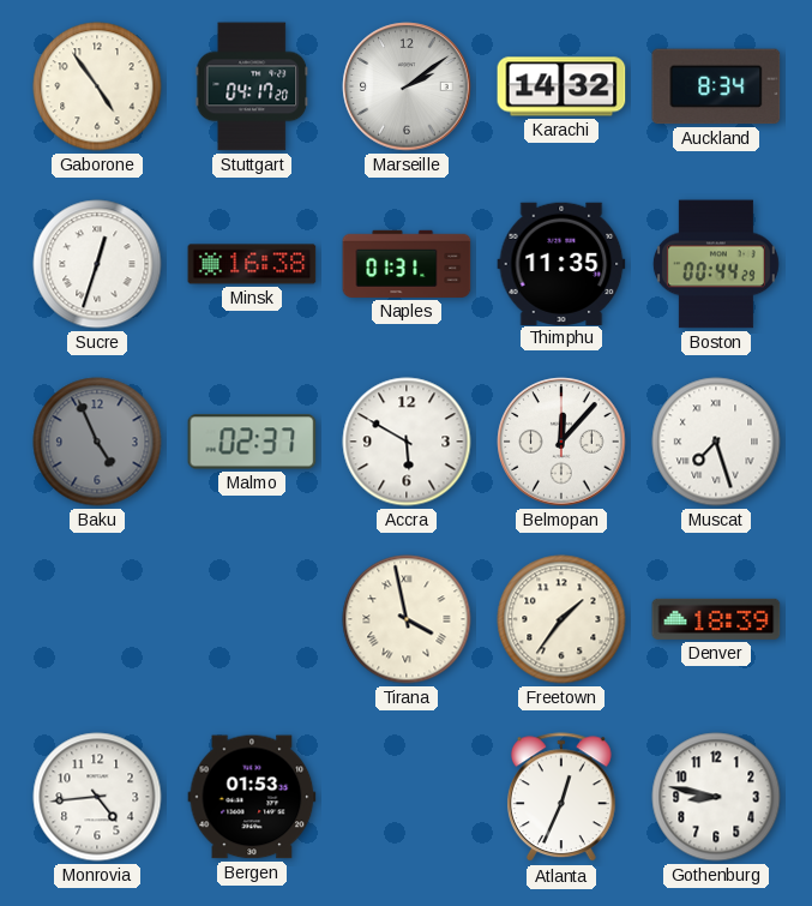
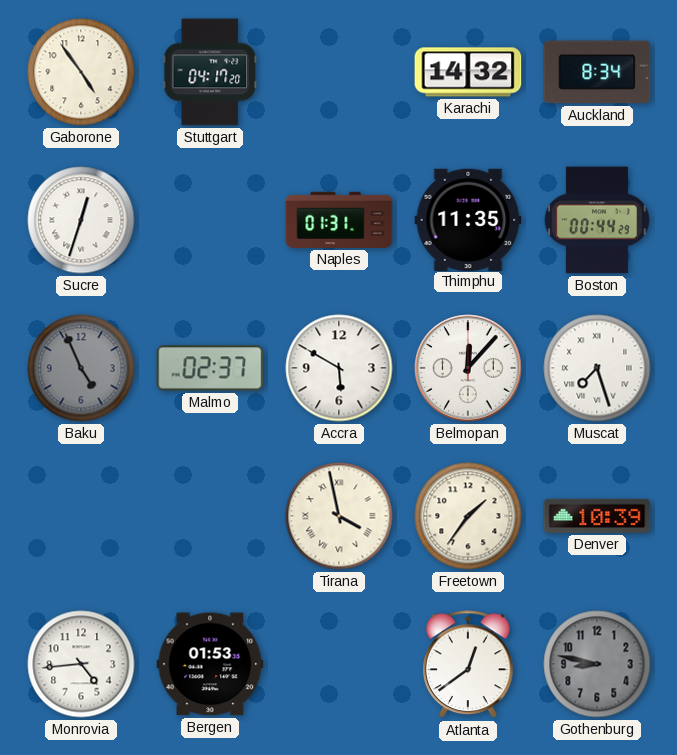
Marseille: 2:09 -> none
Minsk: 16:38 -> none
Denver: 18:39 -> 10:39
Atlanta: 12:34 -> 12:39
Gothenburg dial: white -> grey
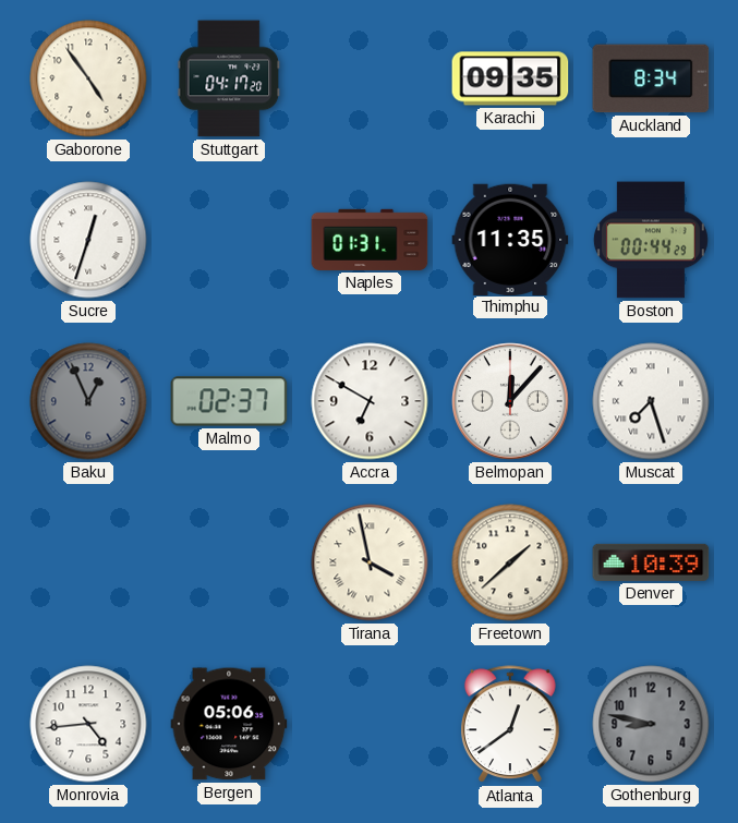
Karachi: 14:32 -> 09:35
Baku: 4:56 -> 12:56
Accra: 5:50 -> 6:50
Freetown: 1:36 -> 1:38
Bergen: 01:53 -> 05:06
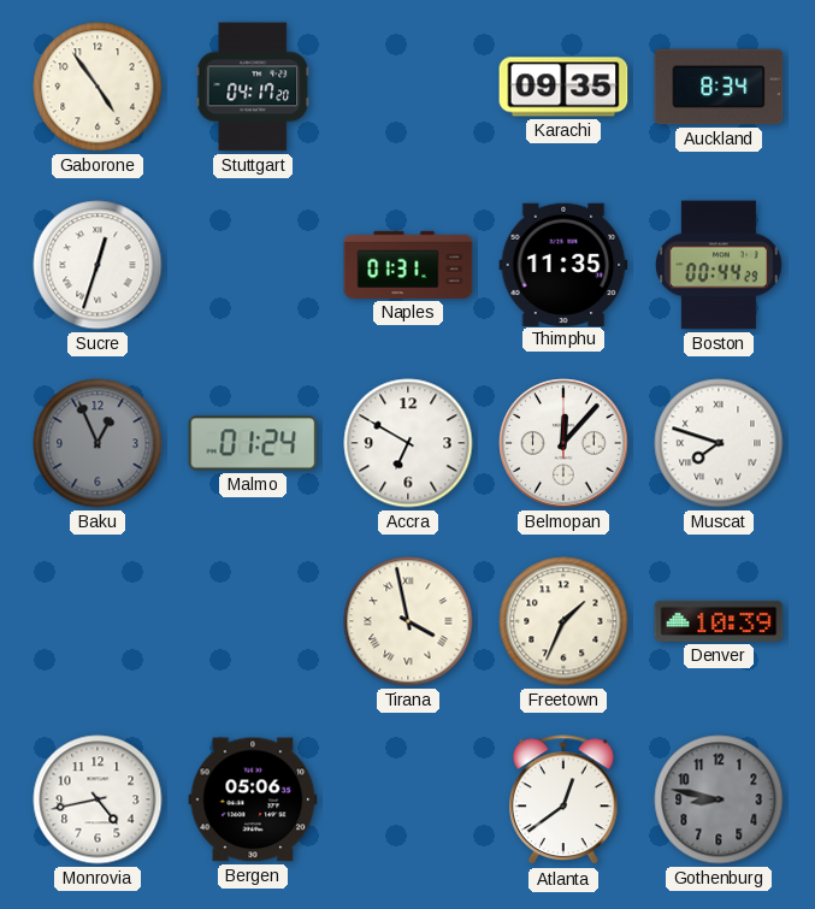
Malmo: 02:37 -> 01:24
Muscat: 7:27 -> 7:48
Freetown: 1:38 -> 1:34
Monrovia: 4:44 -> 4:43
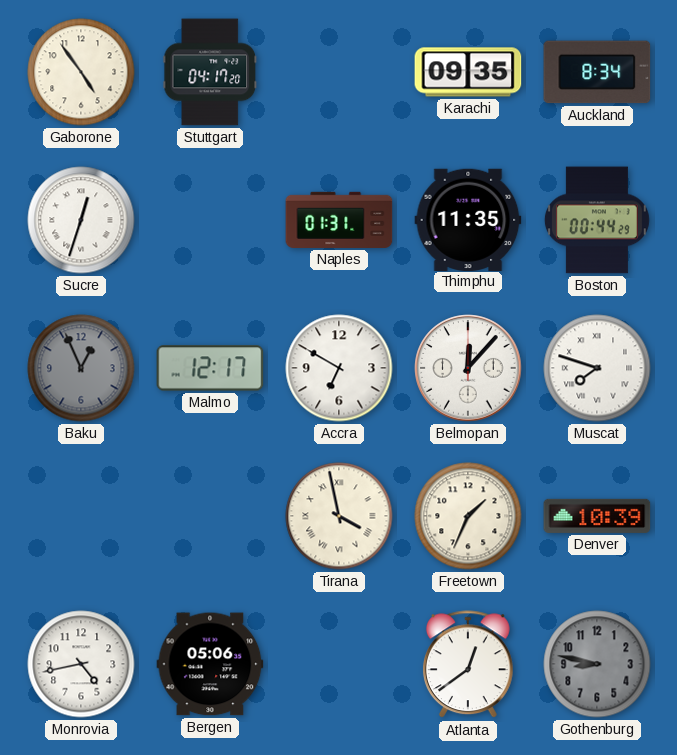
Malmo: 01:24 -> 12:17
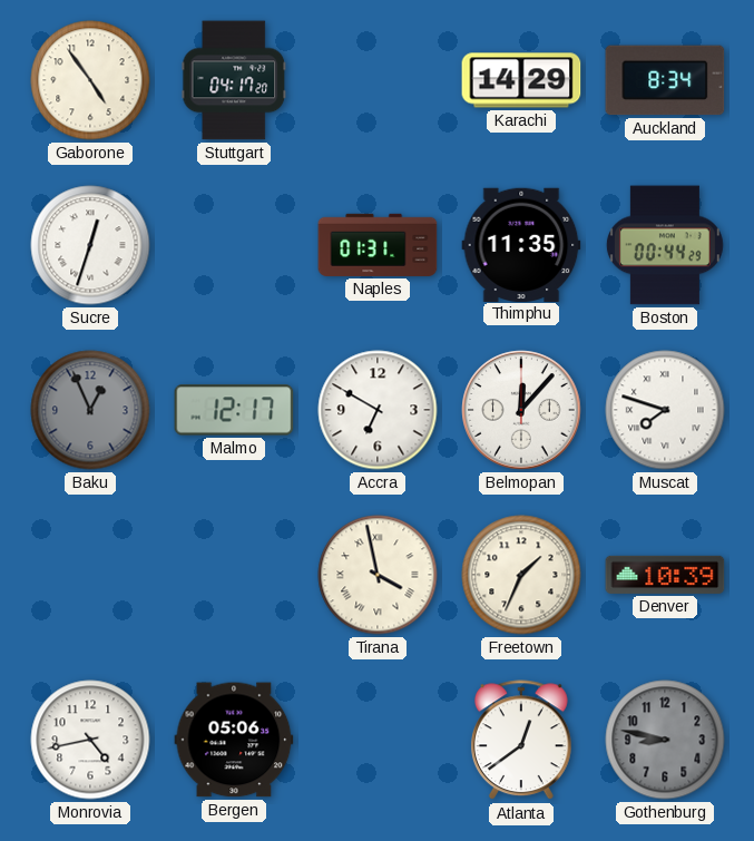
Karachi: 09:35 -> 14:29
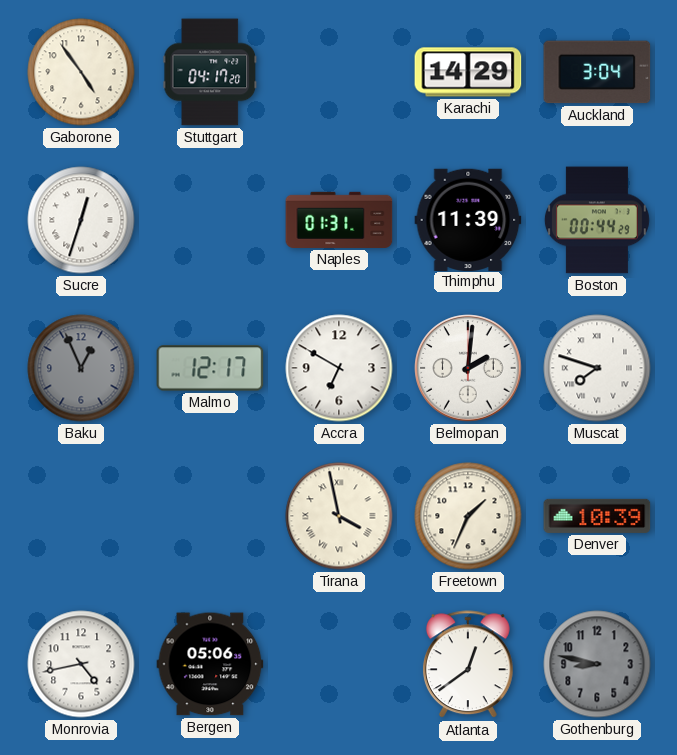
Auckland: 8:34 -> 3:04
Thimphu: 11:35 -> 11:39
Belmopan: 12:07 -> 2:01
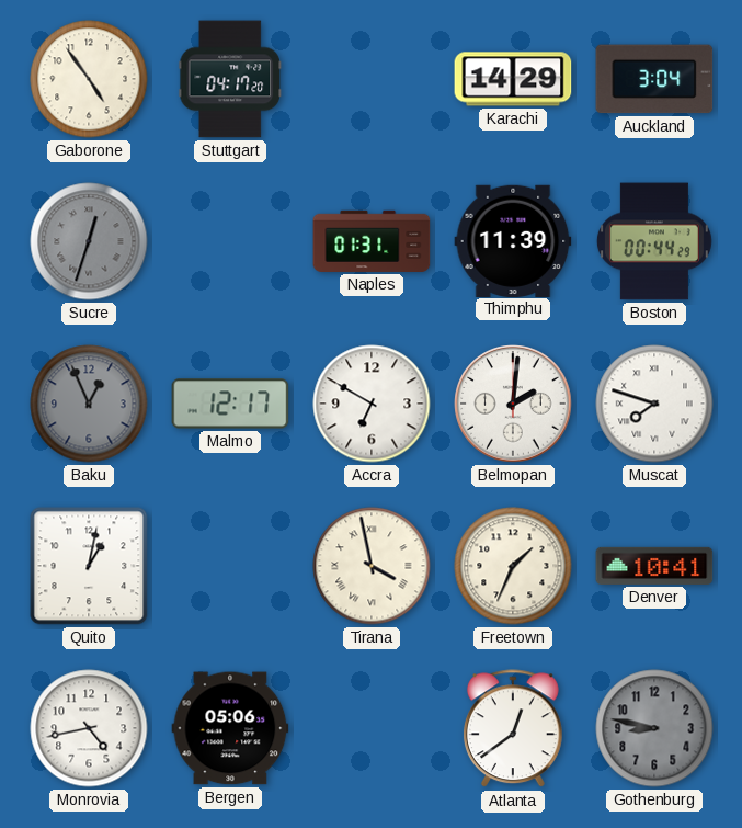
Sucre dial: white -> grey
Quito: none -> 1:02
Denver: 10:39 -> 10:41
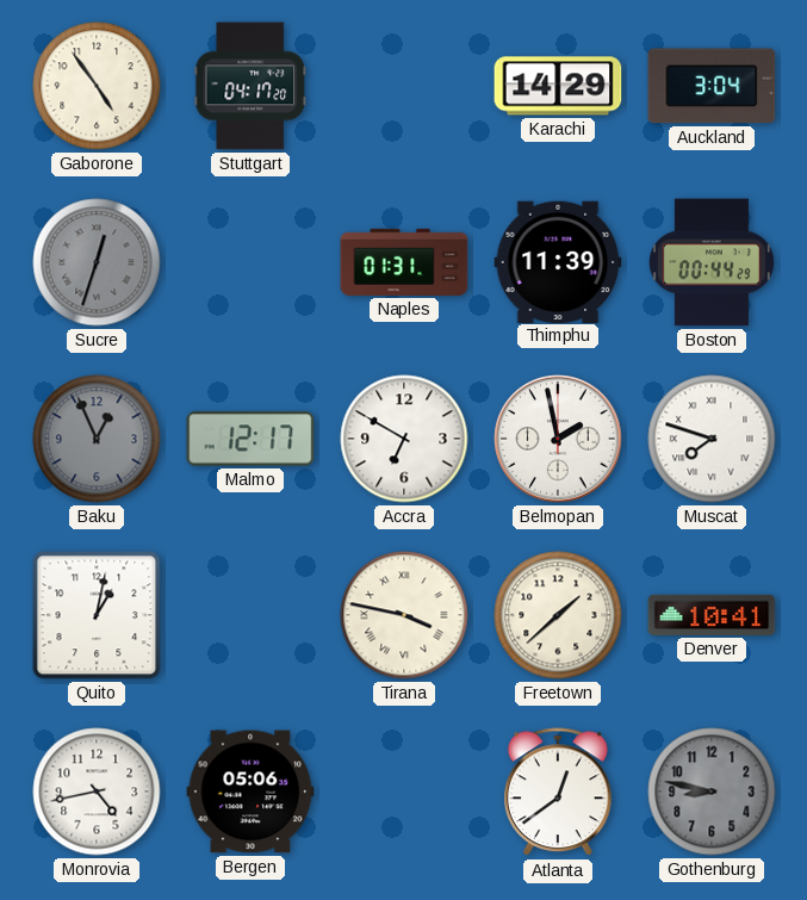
Belmopan: 2:01 -> 1:58
Tirana: 3:58 -> 3:47
Freetown: 1:34 -> 1:38
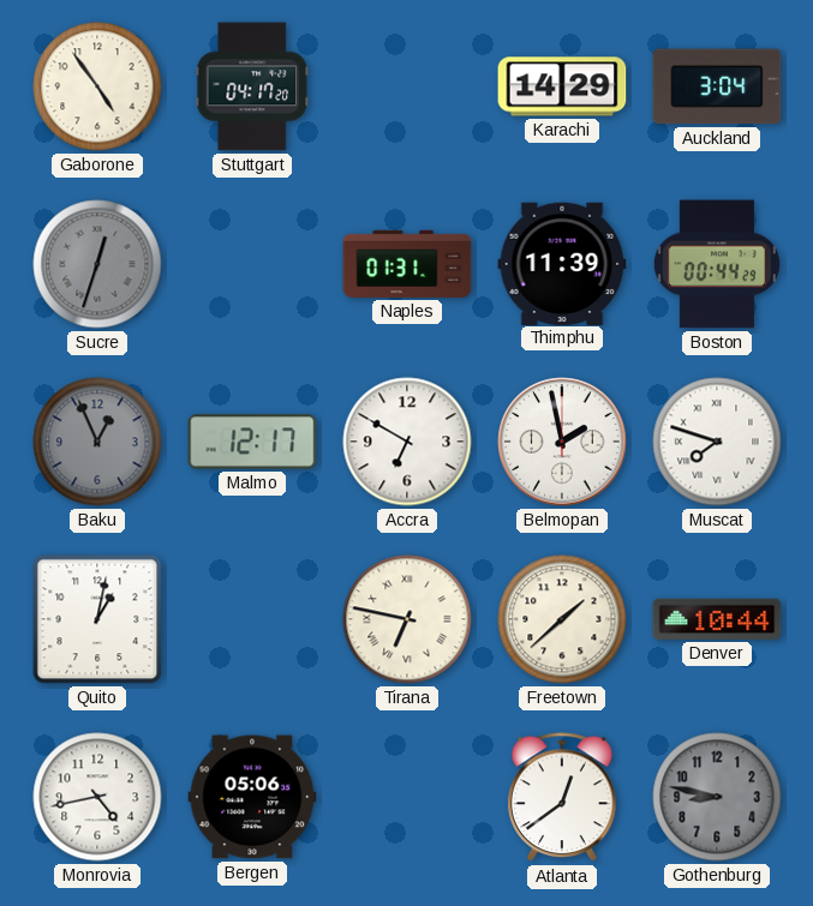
Tirana: 3:47 -> 6:47
Denver: 10:41 -> 10:44
